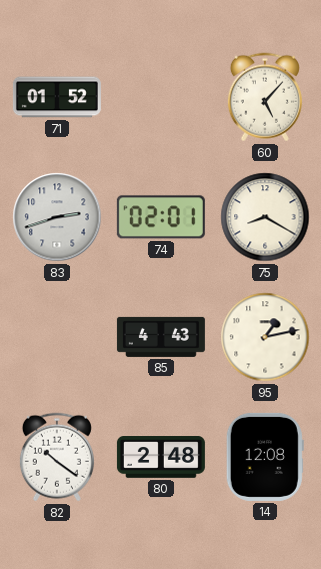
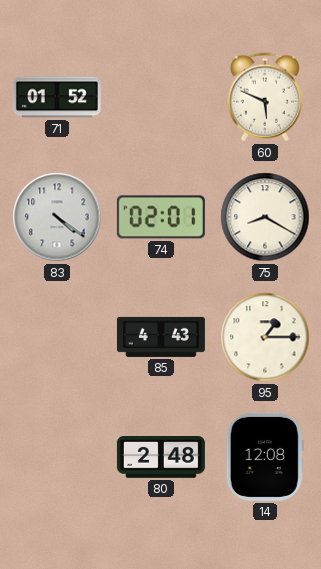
60: 5:07 -> 5:49
83: 2:42 -> 4:21
95: 1:13 -> 1:15
82: 10:21 -> none
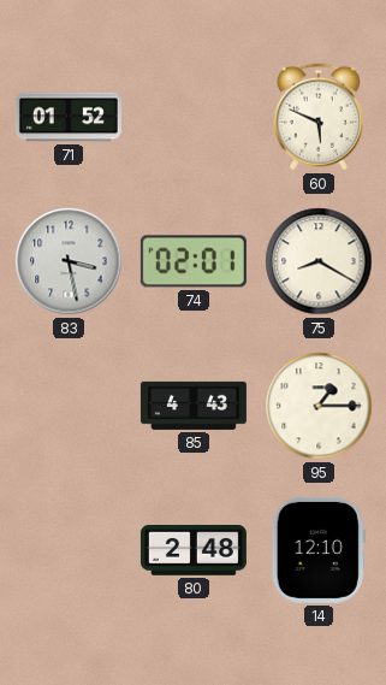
83: 4:21 -> 3:28
14: 12:08 -> 12:10
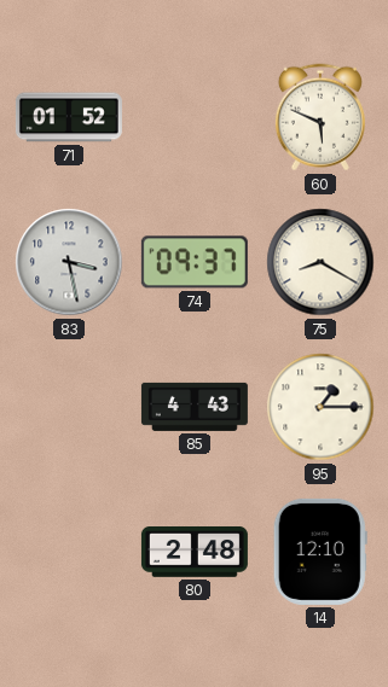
74: 02:01 -> 09:37
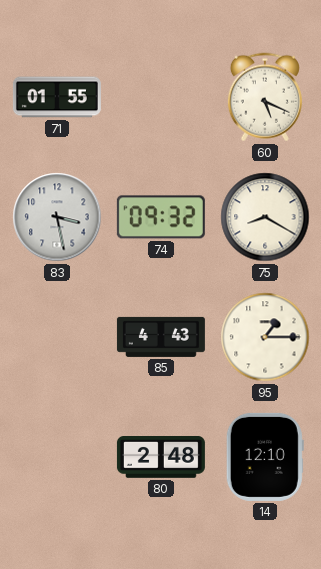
71: 01:52 -> 01:55
60: 5:49 -> 5:19
74: 09:37 -> 09:32
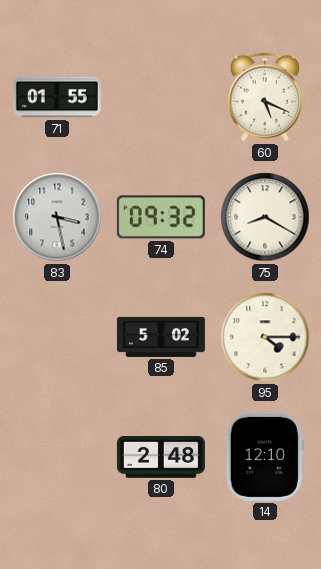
85: 4:43 -> 5:02
95: 1:15 -> 4:15
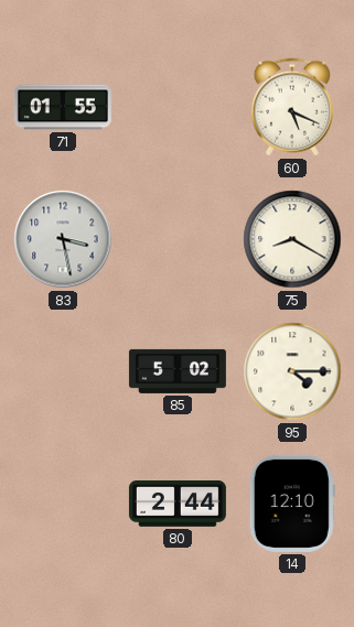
74: 09:32 -> none
80: 2:48 -> 2:44
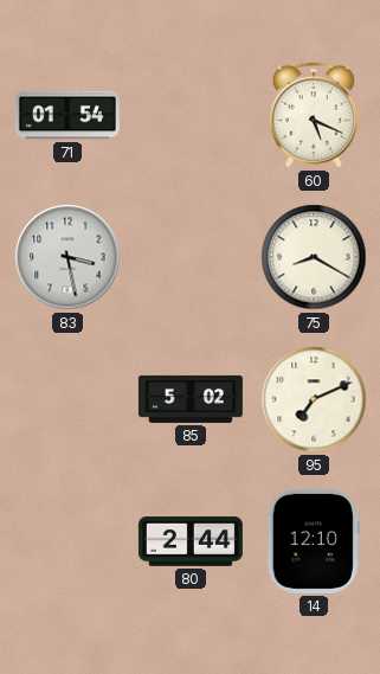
71: 01:55 -> 01:54
95: 4:15 -> 7:11
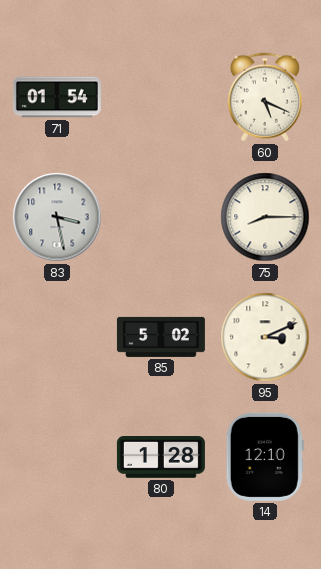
75: 8:20 -> 8:15
95: 7:11 -> 3:11
80: 2:44 -> 1:28
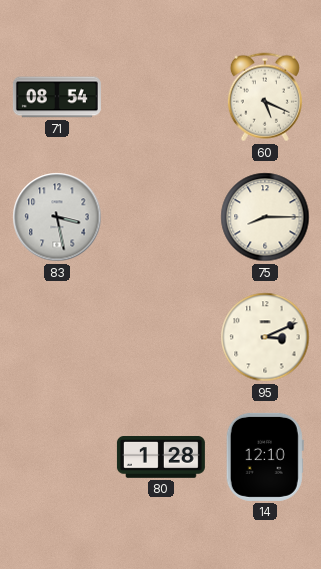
71: 01:54 -> 08:54
85: 5:02 -> none
